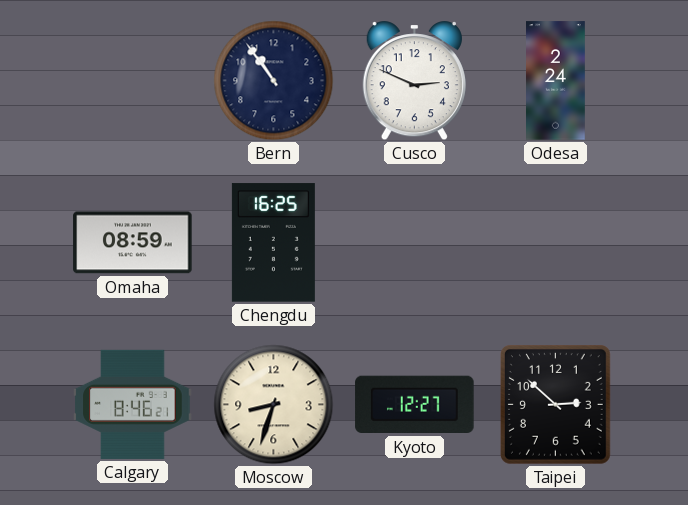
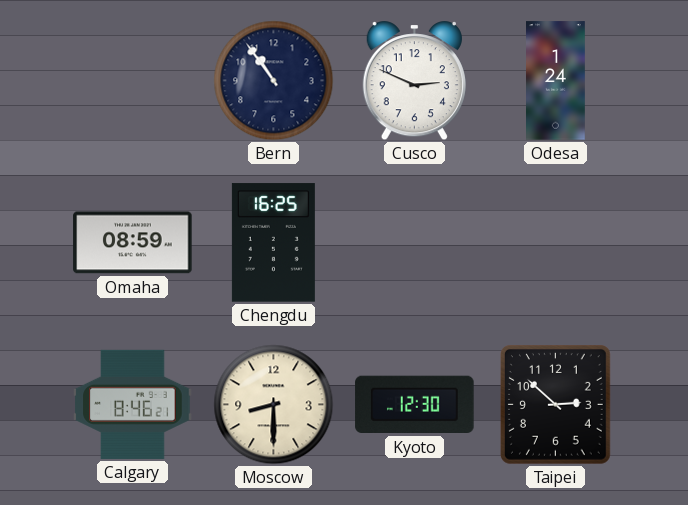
Odesa: 2:24 -> 1:24
Moscow: 8:33 -> 8:30
Kyoto: 12:27 -> 12:30
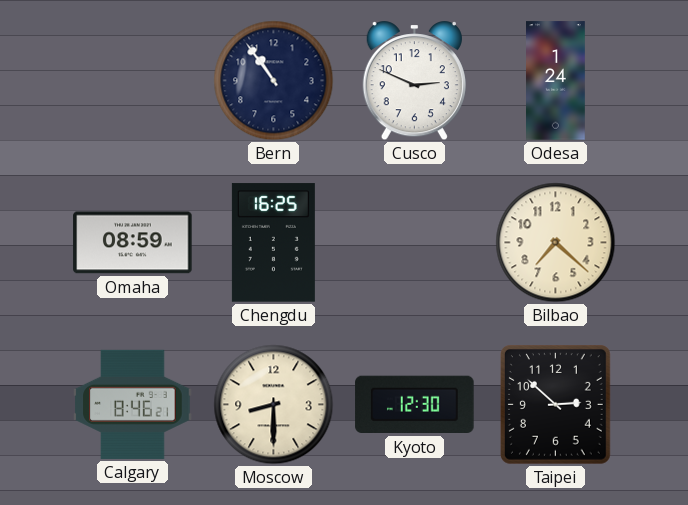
Bilbao: none -> 7:22
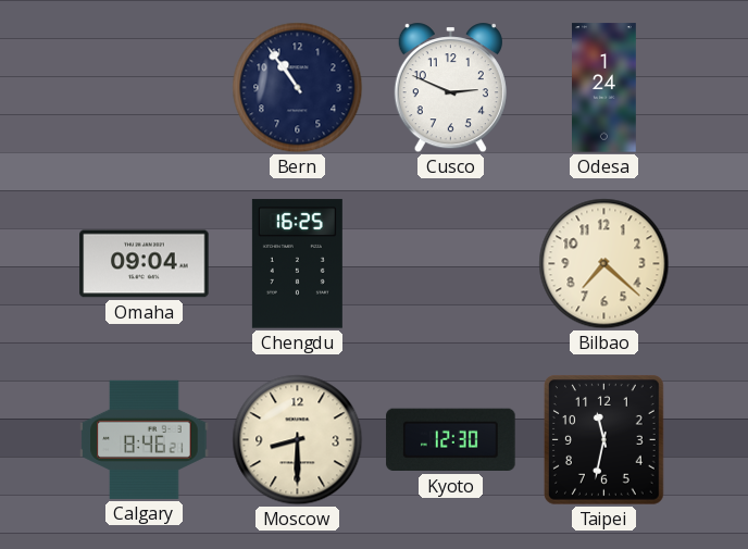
Omaha: 08:59 -> 09:04
Taipei: 2:52 -> 11:32
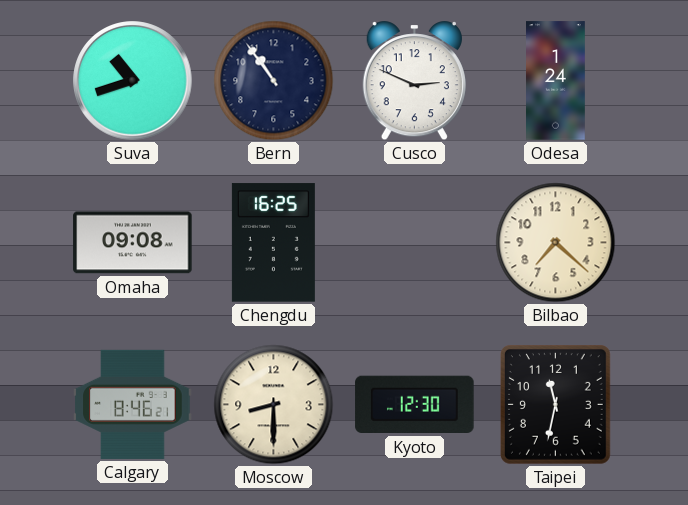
Suva: none -> 10:42
Omaha: 09:04 -> 09:08
